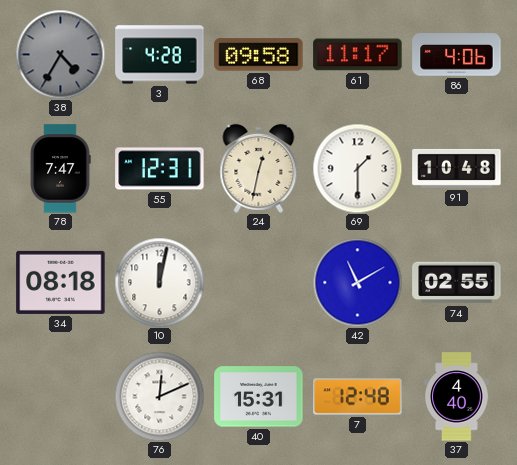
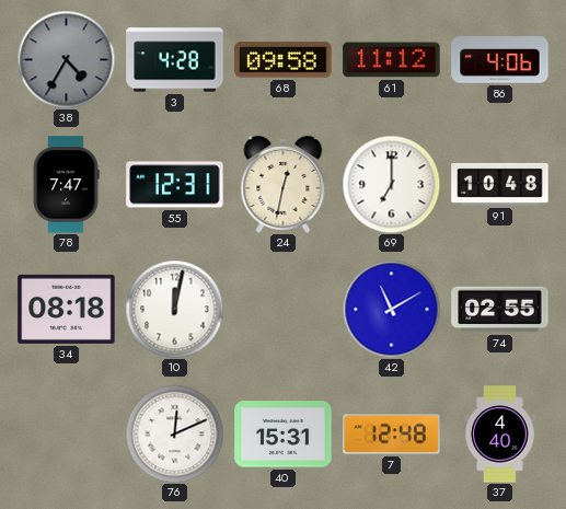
61: 11:17 -> 11:12
69: 1:30 -> 7:00
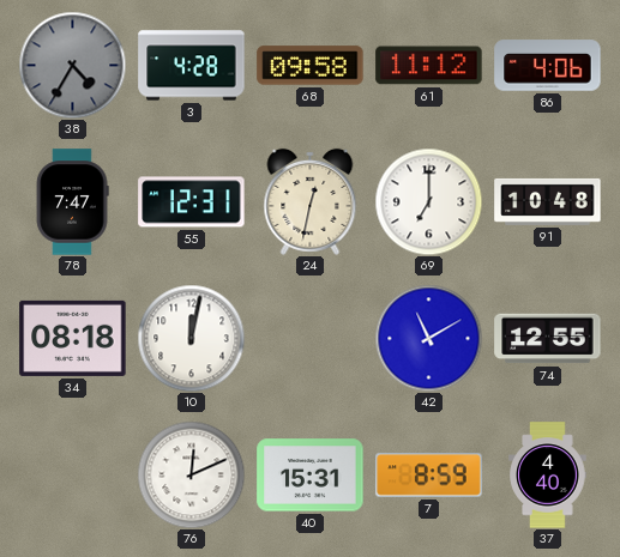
74: 02:55 -> 12:55
7: 12:48 -> 8:59
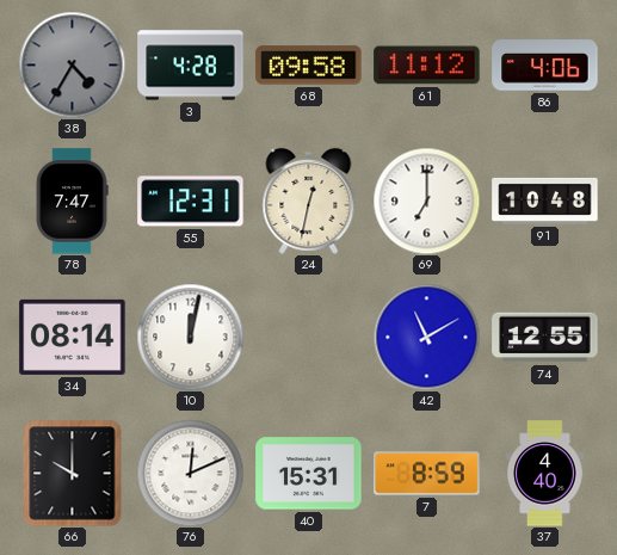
34: 08:18 -> 08:14
66: none -> 10:00
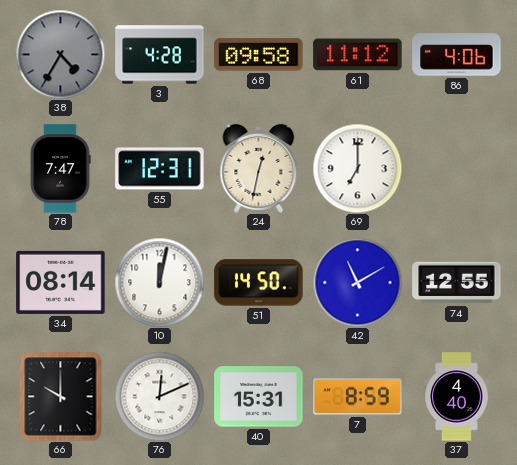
91: 10:48 -> none
51: none -> 14:50
